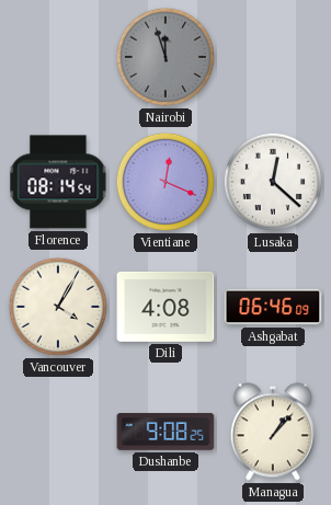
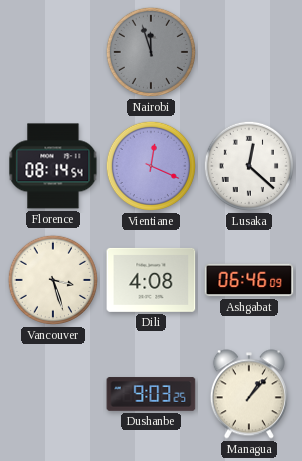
Vancouver: 4:05 -> 3:27
Dushanbe: 9:08 -> 9:03
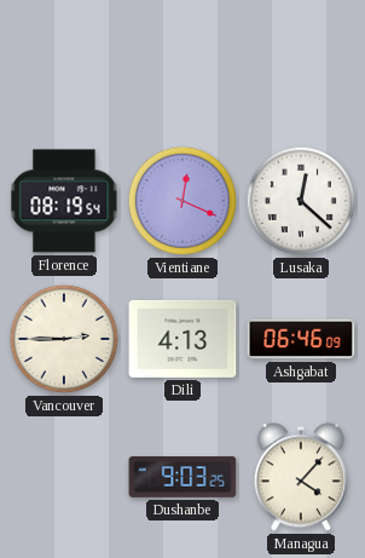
Nairobi: 11:57 -> none
Florence: 08:14 -> 08:19
Vancouver: 3:27 -> 2:45
Dili: 4:08 -> 4:13
Managua: 1:07 -> 4:07
